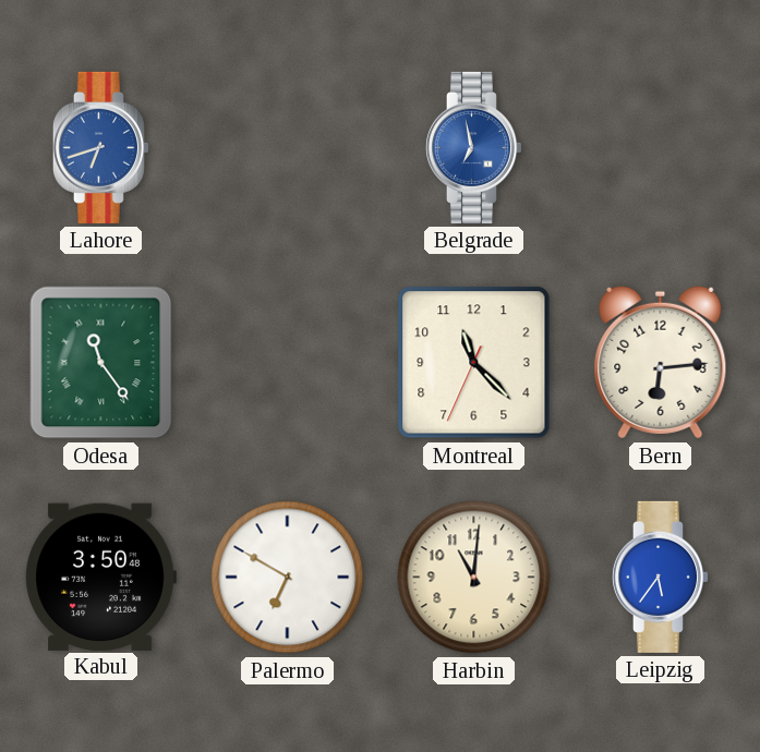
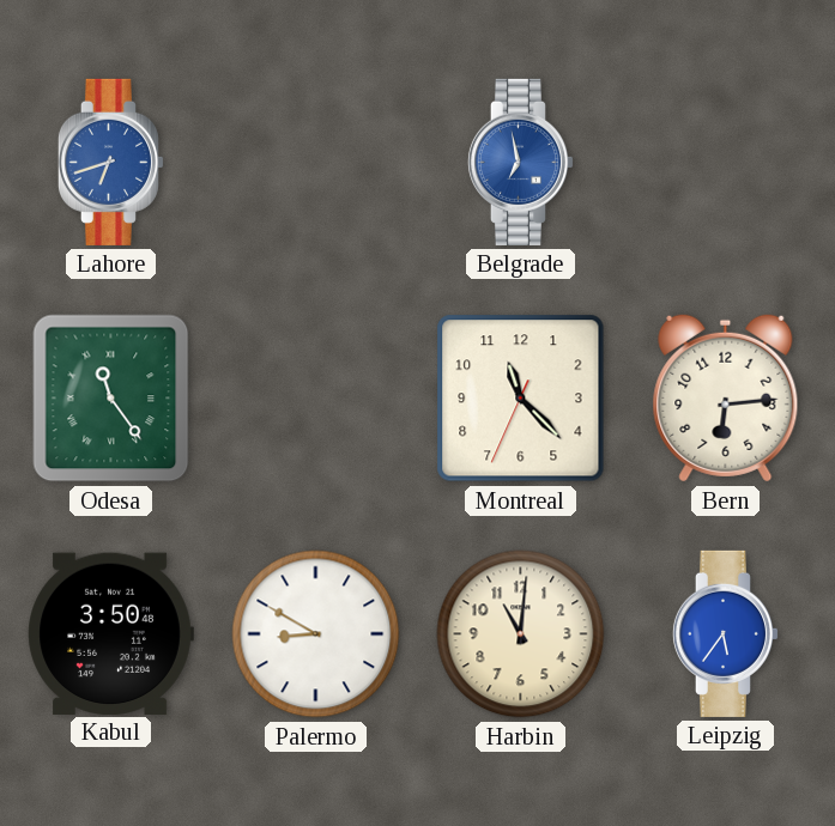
Palermo: 6:50 -> 8:50
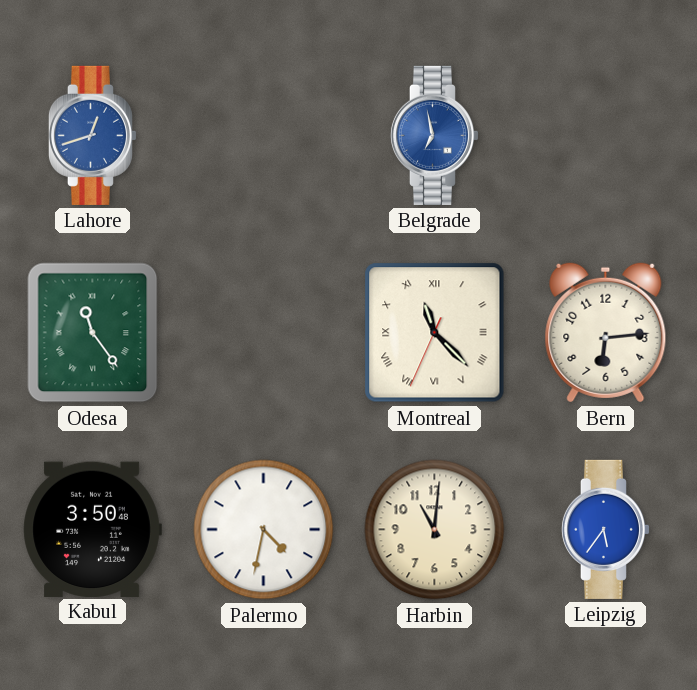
Lahore: 6:42 -> 12:42
Montreal numerals: Arabic -> Roman
Palermo: 8:50 -> 4:32
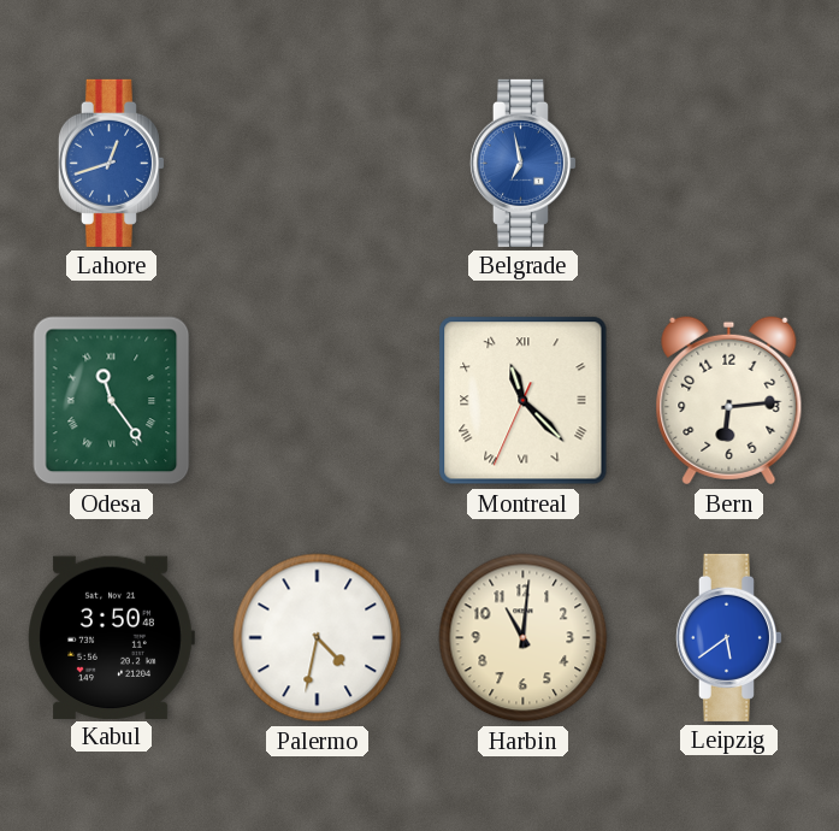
Leipzig: 5:36 -> 5:39
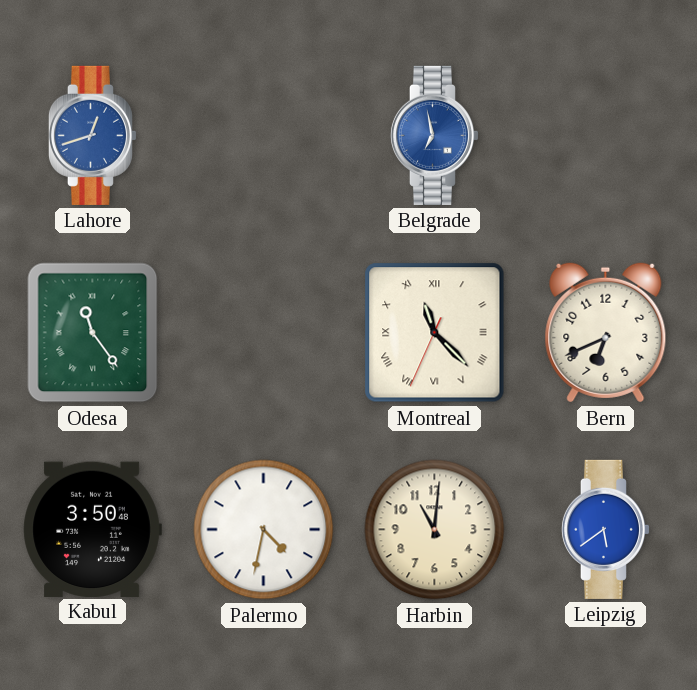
Bern: 6:14 -> 6:41
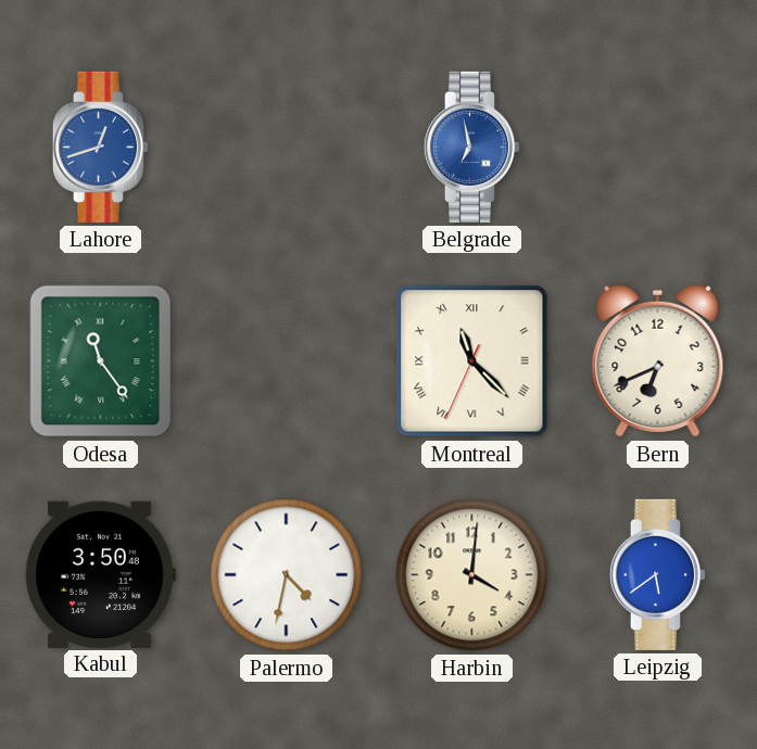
Harbin: 11:01 -> 4:01
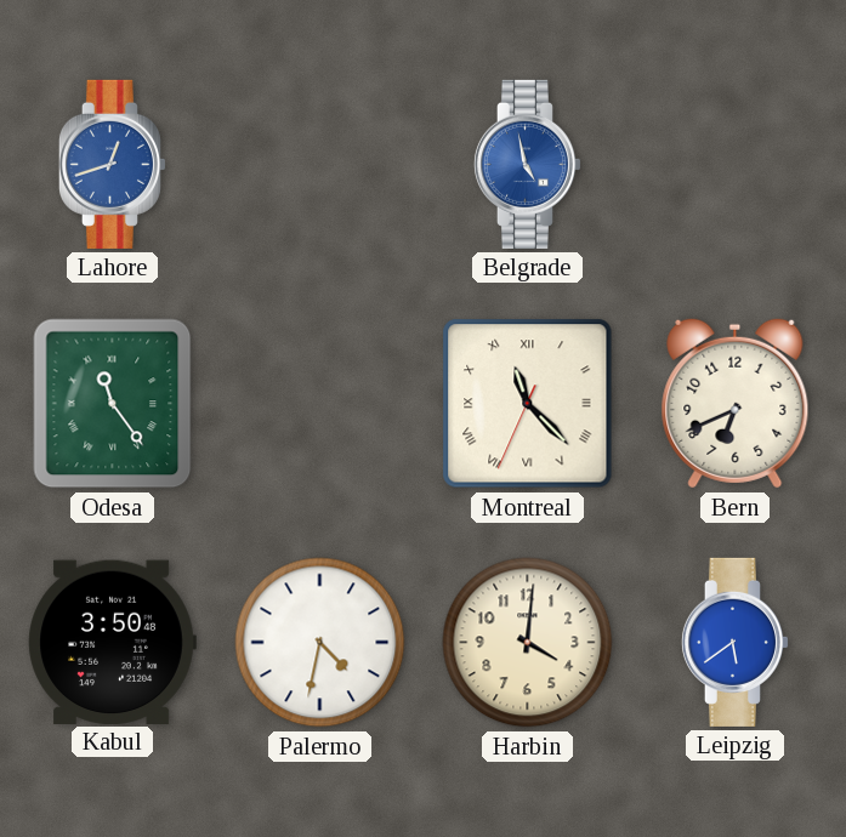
Belgrade: 6:58 -> 4:58
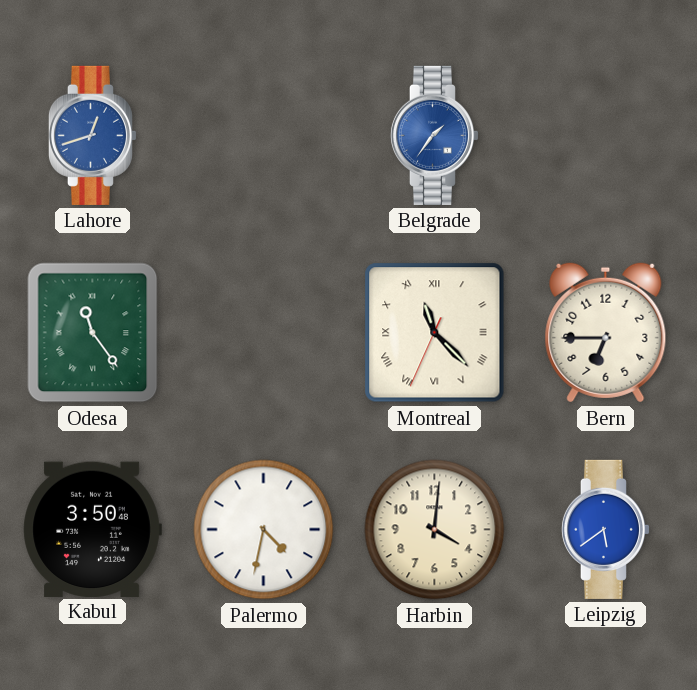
Belgrade: 4:58 -> 1:36
Bern: 6:41 -> 6:45
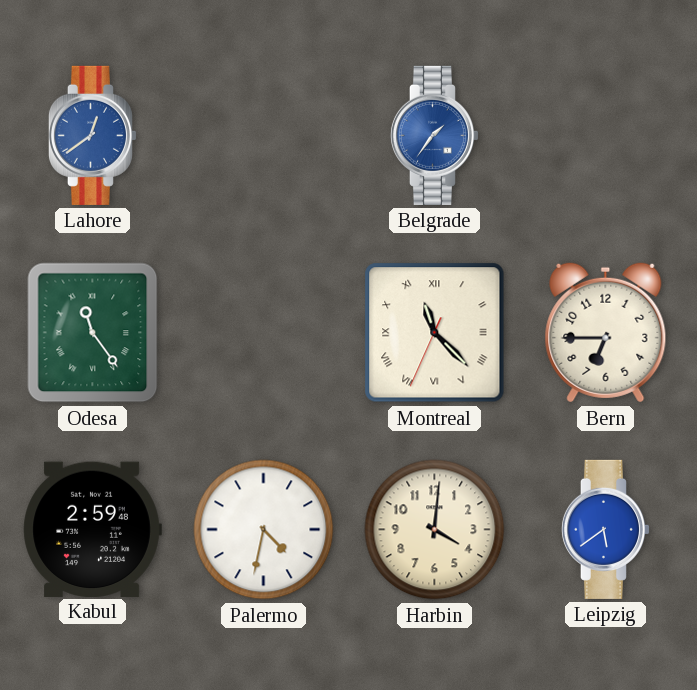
Lahore: 12:42 -> 12:39
Kabul: 3:50 -> 2:59
